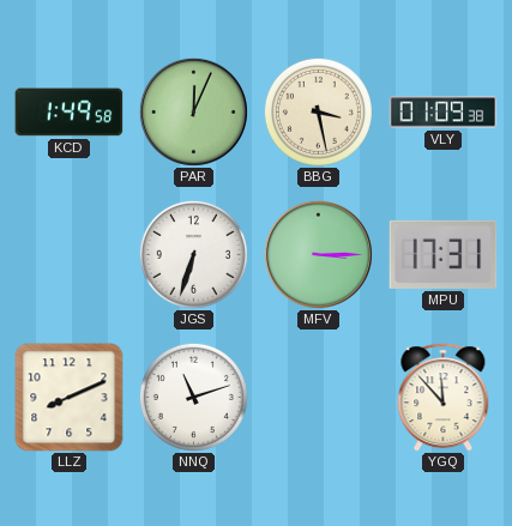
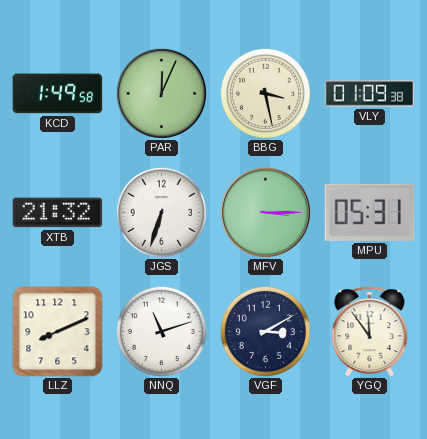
XTB: none -> 21:32
MPU: 17:31 -> 05:31
VGF: none -> 3:10
YGQ: 11:53 -> 11:54
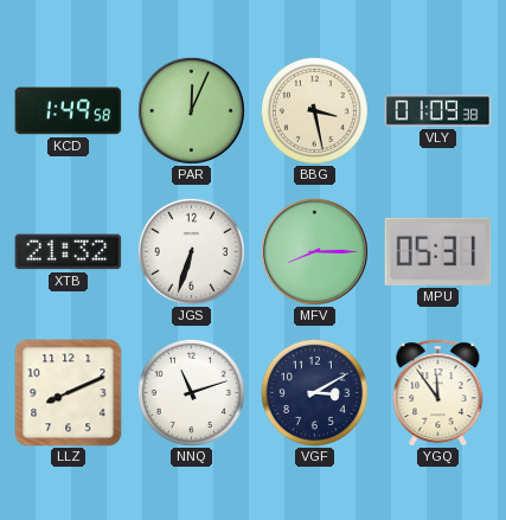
MFV: 3:15 -> 8:15
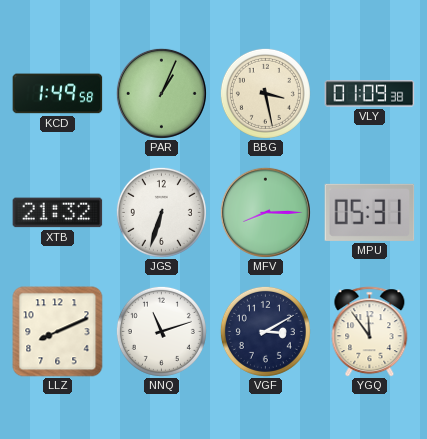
PAR: 12:04 -> 1:04
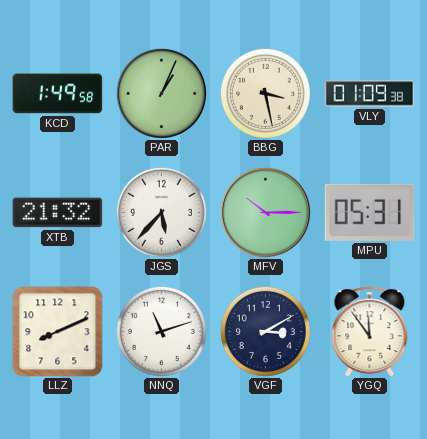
JGS: 6:33 -> 5:37
MFV: 8:15 -> 10:15
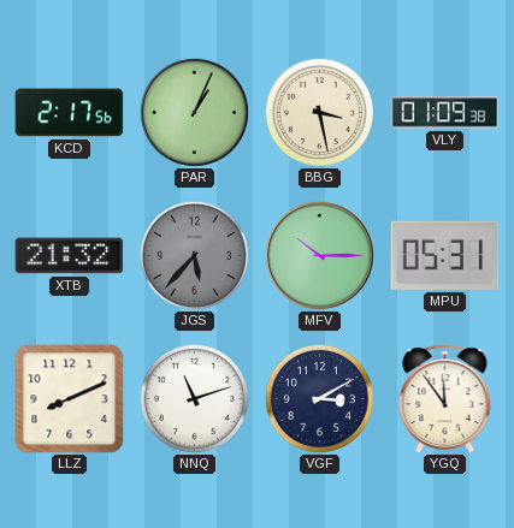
KCD: 1:49 -> 2:17
JGS dial: white -> grey
